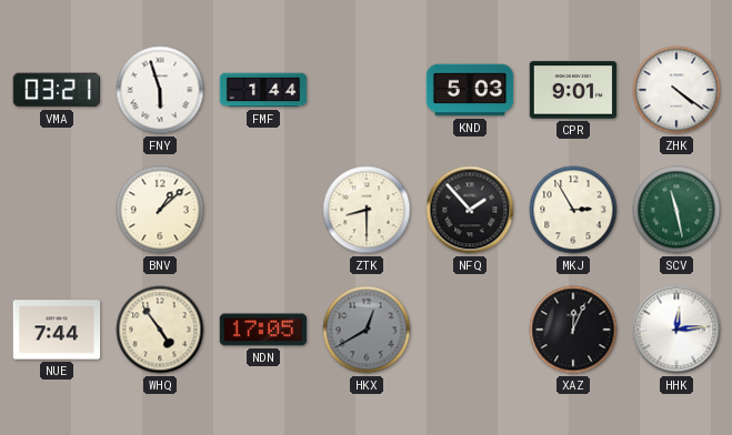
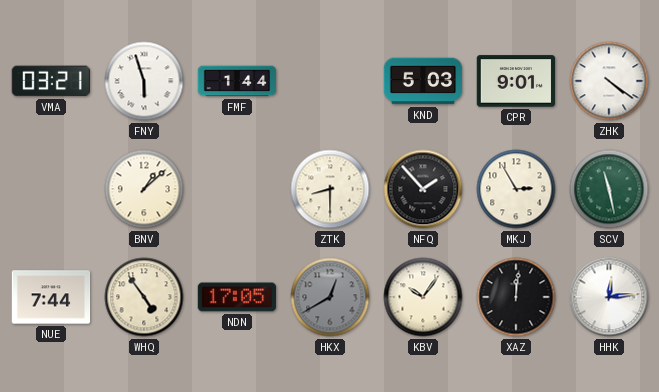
KBV: none -> 10:06
XAZ: 12:04 -> 12:01
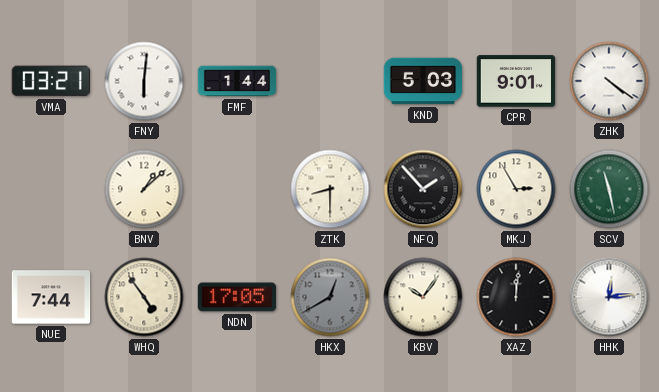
FNY: 5:57 -> 6:01
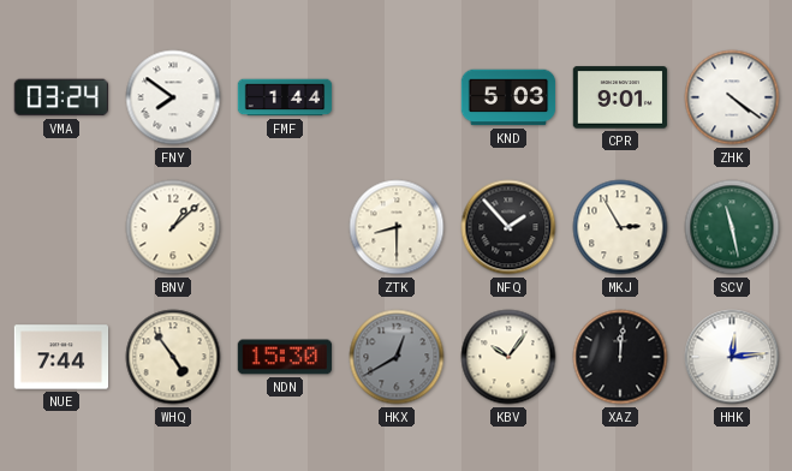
VMA: 03:21 -> 03:24
FNY: 6:01 -> 7:51
NDN: 17:05 -> 15:30
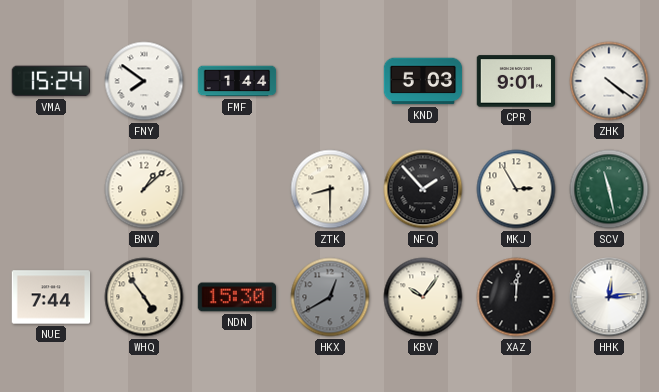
VMA: 03:24 -> 15:24
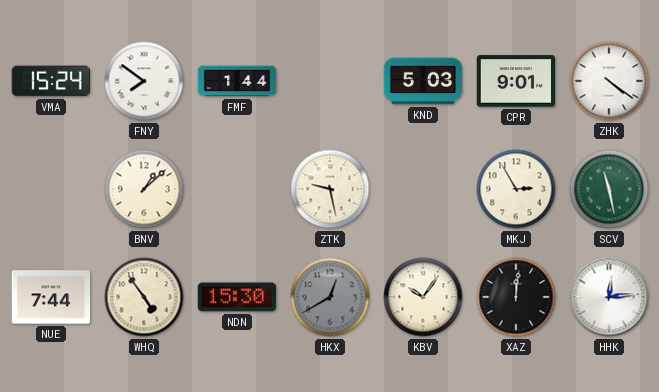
ZTK: 8:30 -> 9:28
NFQ: 1:53 -> none
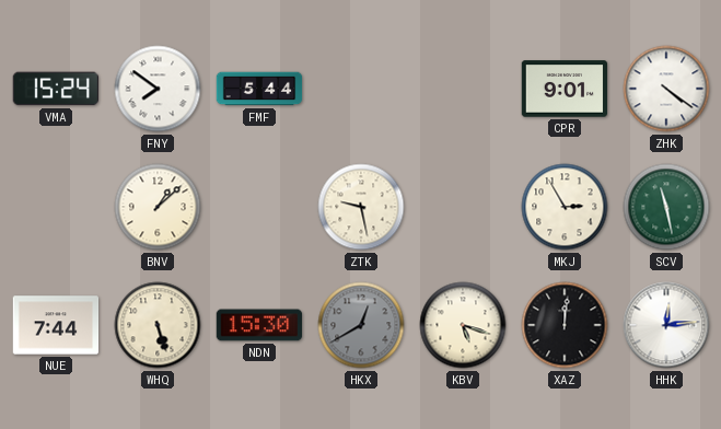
FMF: 1:44 -> 5:44
KND: 5:03 -> none
WHQ: 4:54 -> 5:27
KBV: 10:06 -> 5:18
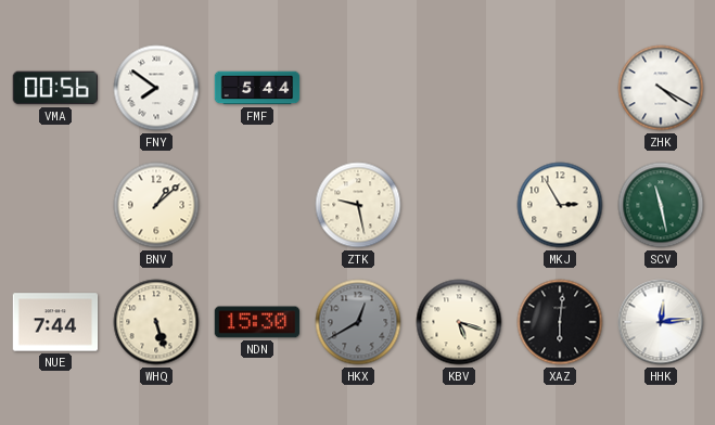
VMA: 15:24 -> 00:56
CPR: 9:01 -> none
ZHK: 4:21 -> 4:20
XAZ: 12:01 -> 6:01
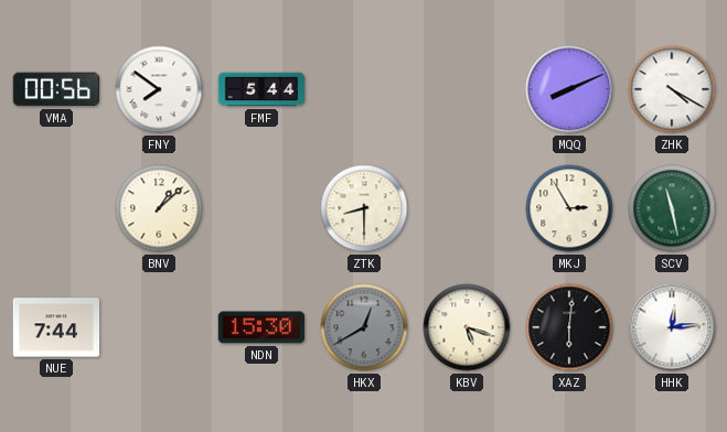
MQQ: none -> 8:11
ZTK: 9:28 -> 8:30
WHQ: 5:27 -> none
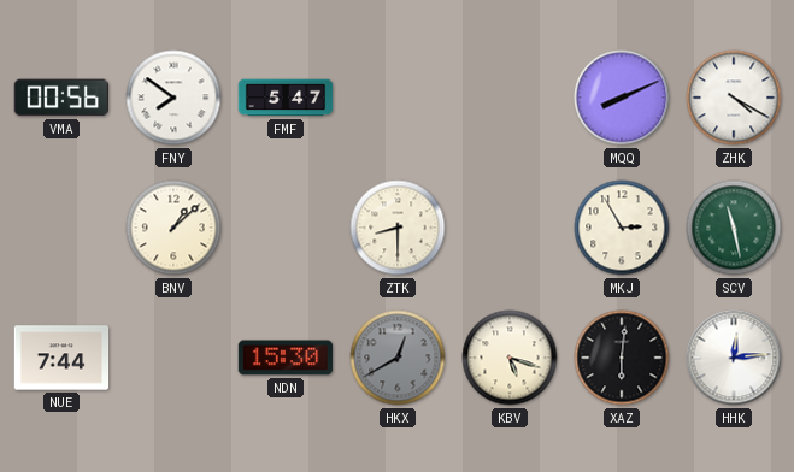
FMF: 5:44 -> 5:47
